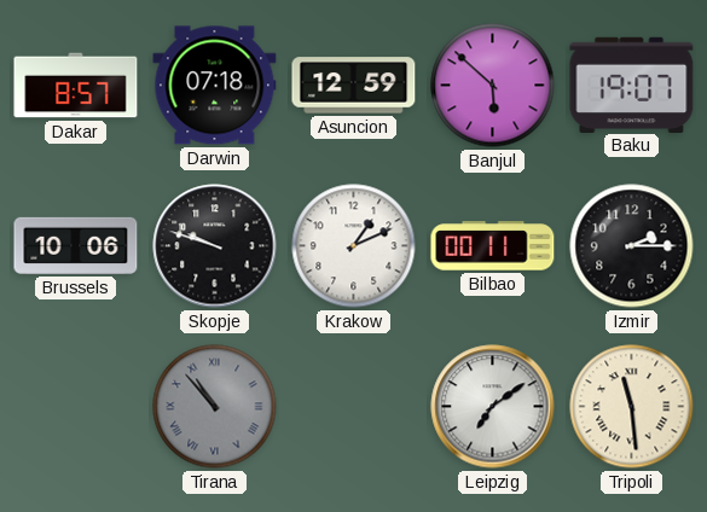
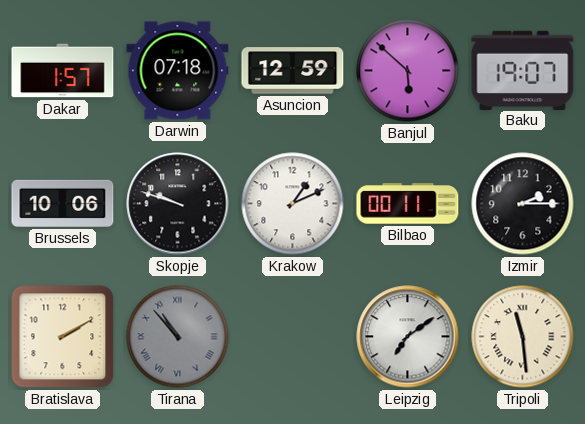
Dakar: 8:57 -> 1:57
Bratislava: none -> 2:10
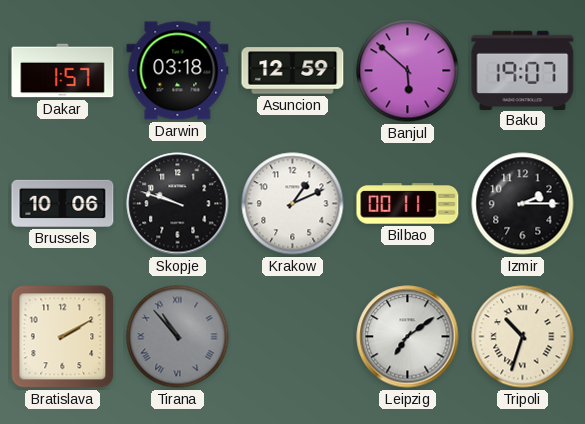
Darwin: 07:18 -> 03:18
Tripoli: 11:29 -> 10:33
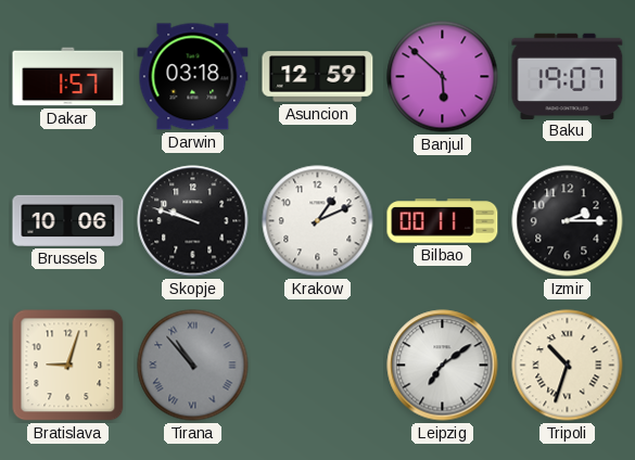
Bratislava: 2:10 -> 9:03
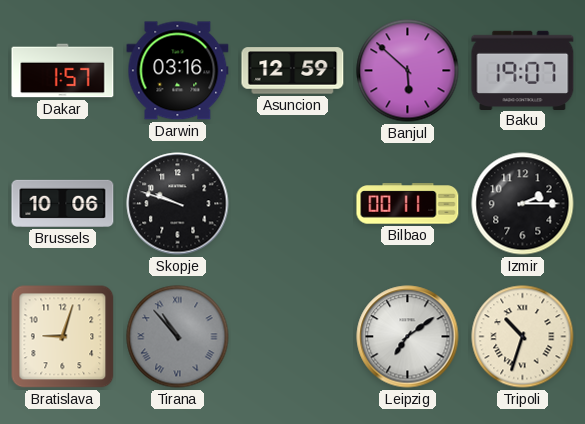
Darwin: 03:18 -> 03:16
Krakow: 1:11 -> none
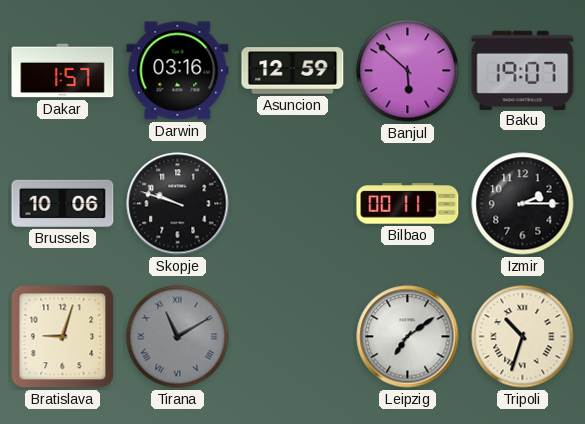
Tirana: 10:53 -> 11:10
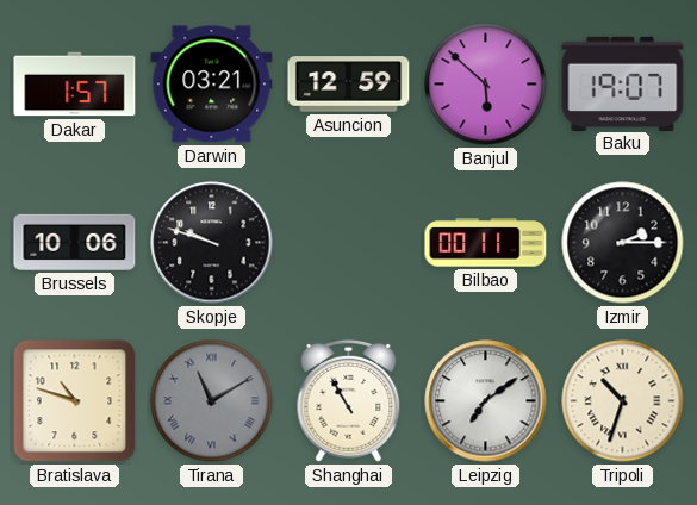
Darwin: 03:16 -> 03:21
Bratislava: 9:03 -> 10:48
Shanghai: none -> 10:55
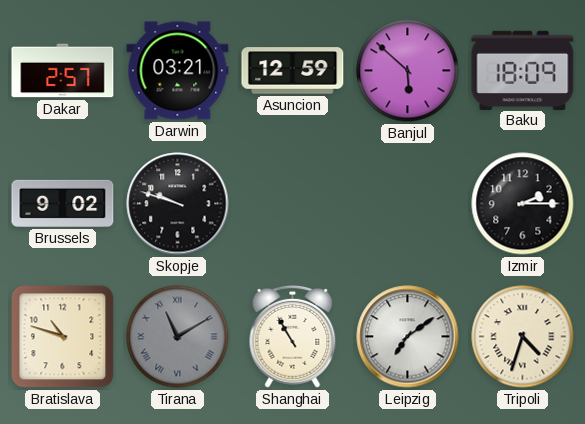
Dakar: 1:57 -> 2:57
Baku: 19:07 -> 18:09
Brussels: 10:06 -> 9:02
Bilbao: 00:11 -> none
Tripoli: 10:33 -> 4:33
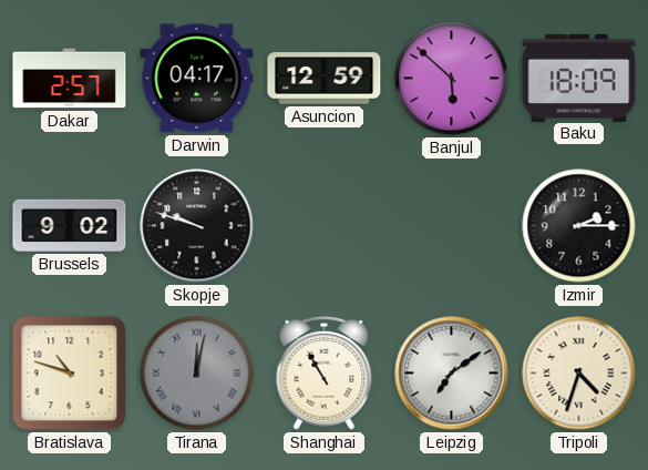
Darwin: 03:21 -> 04:17
Tirana: 11:10 -> 12:02
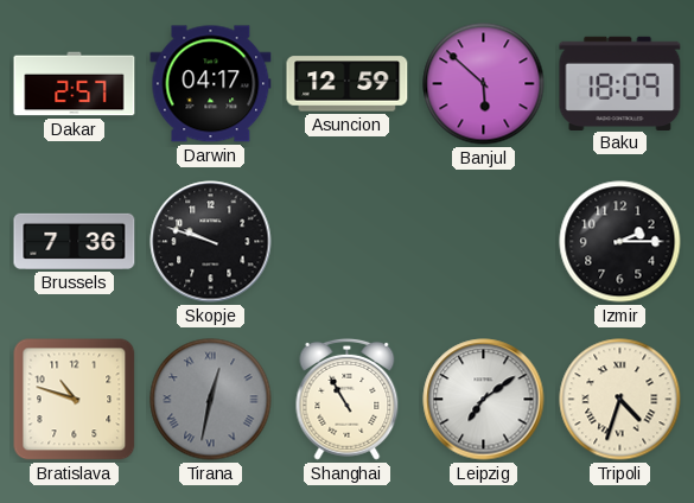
Brussels: 9:02 -> 7:36
Tirana: 12:02 -> 12:32
